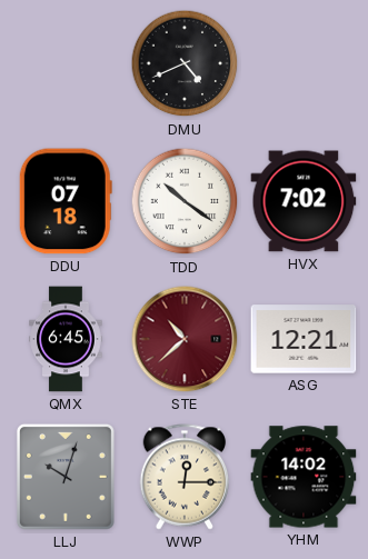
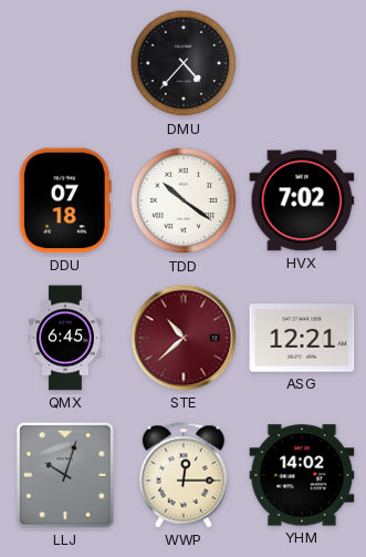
DMU: 4:41 -> 4:37
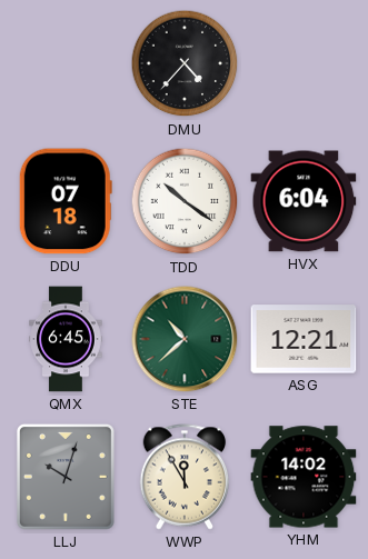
HVX: 7:02 -> 6:04
STE dial: burgundy -> green
WWP: 12:15 -> 11:55
